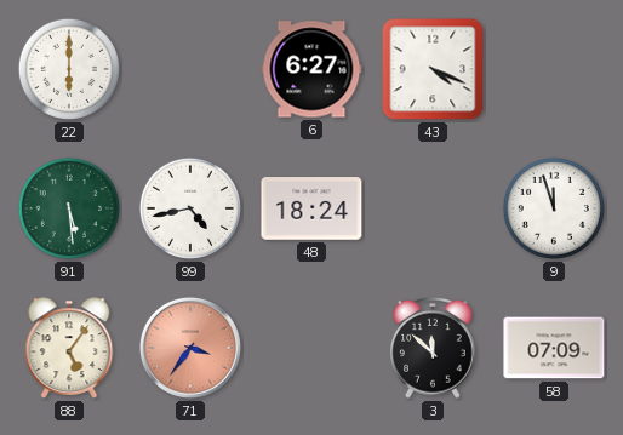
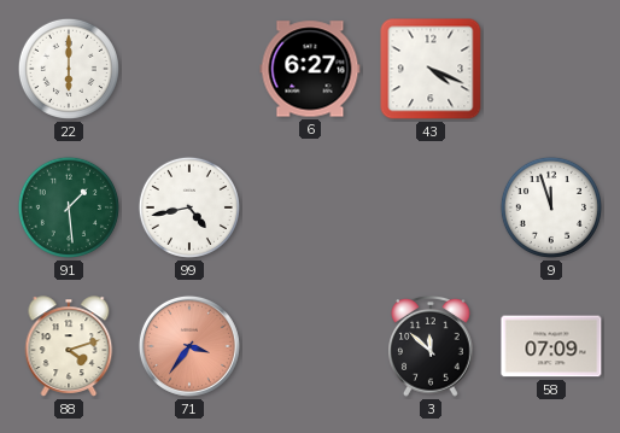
91: 5:29 -> 1:29
48: 18:24 -> none
88: 5:06 -> 4:12
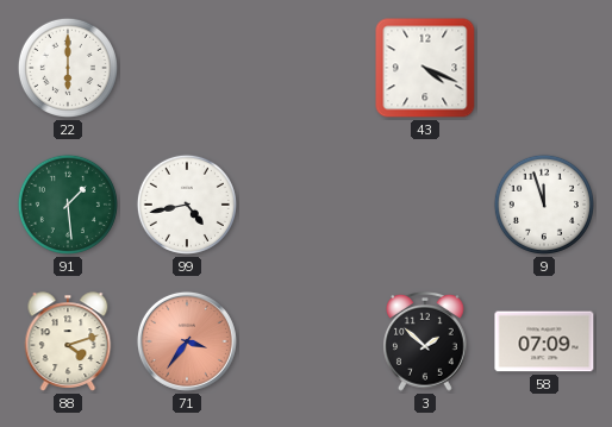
6: 6:27 -> none
3: 11:52 -> 1:52
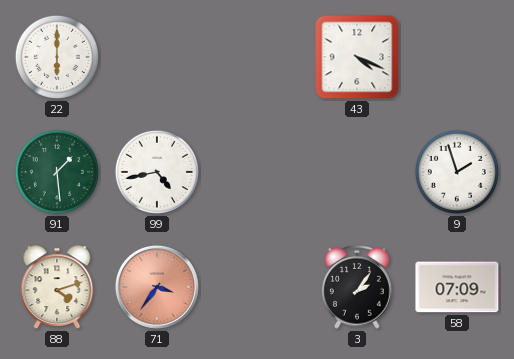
9: 11:57 -> 1:57
3: 1:52 -> 2:06
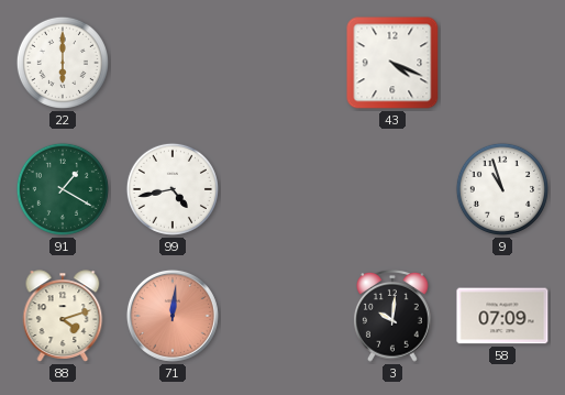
91: 1:29 -> 1:20
9: 1:57 -> 10:57
71: 3:36 -> 12:01
3: 2:06 -> 10:01
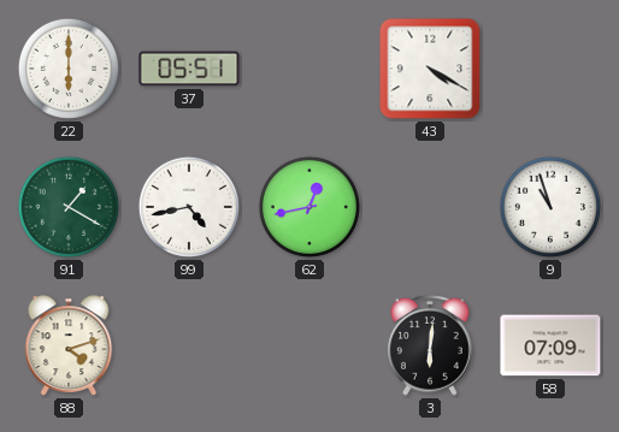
37: none -> 05:51
43: 4:19 -> 4:20
62: none -> 12:43
71: 12:01 -> none
3: 10:01 -> 6:01
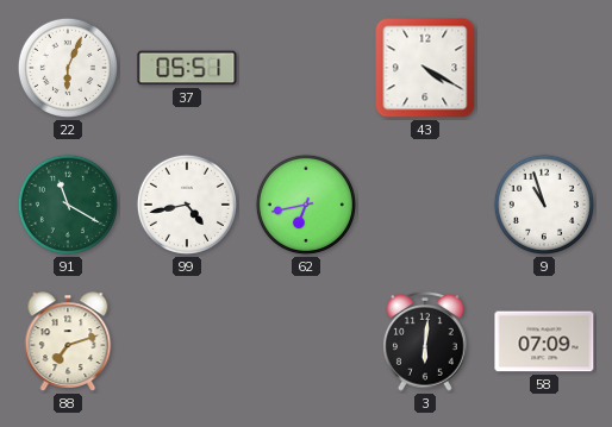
22: 6:00 -> 6:04
91: 1:20 -> 11:20
62: 12:43 -> 6:43
88: 4:12 -> 7:12
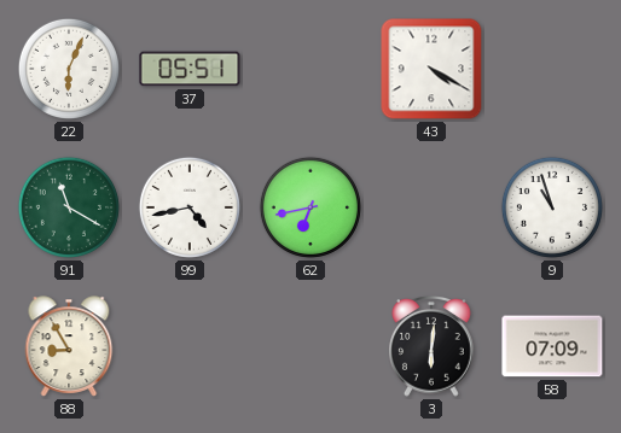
88: 7:12 -> 8:55
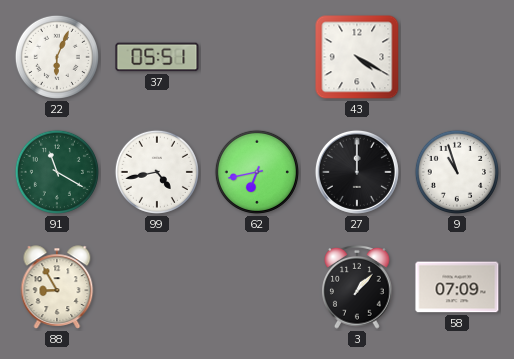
27: none -> 12:00
3: 6:01 -> 1:07
